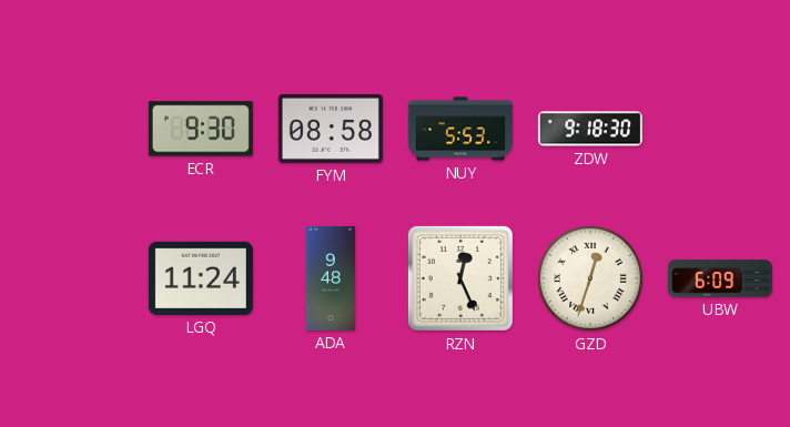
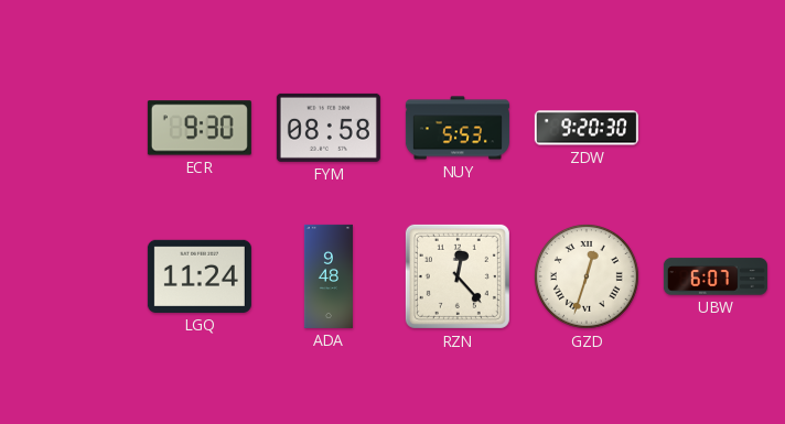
ZDW: 9:18 -> 9:20
RZN: 12:26 -> 12:23
UBW: 6:09 -> 6:07
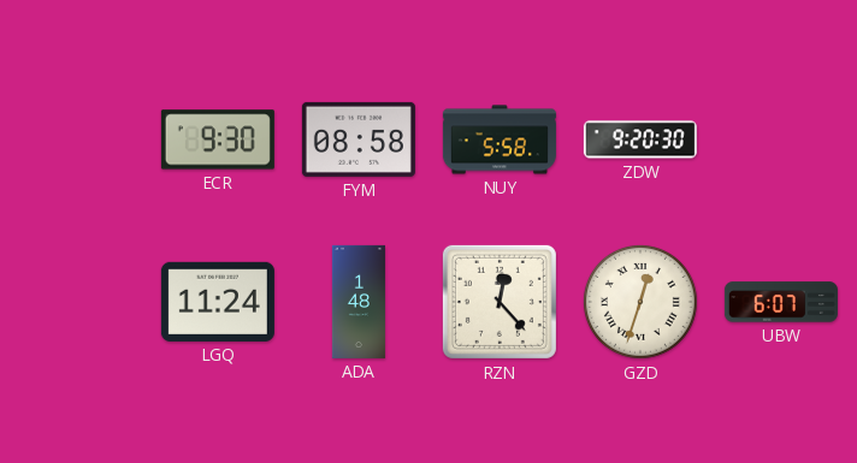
NUY: 5:53 -> 5:58
ADA: 9:48 -> 1:48
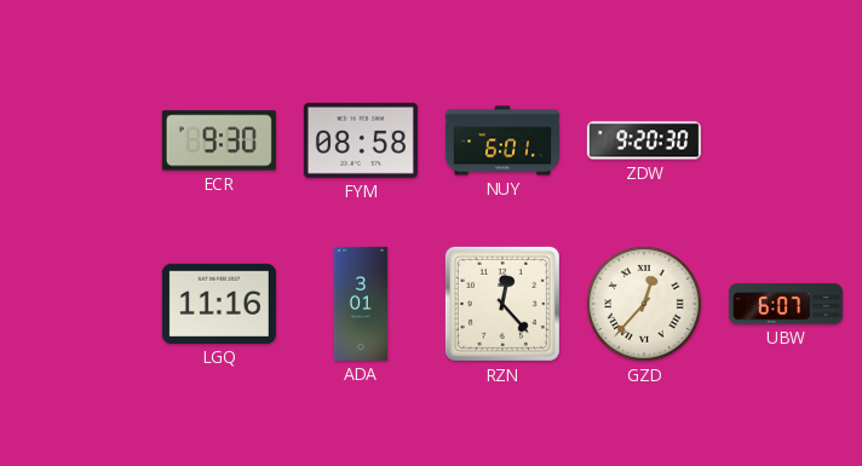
NUY: 5:58 -> 6:01
LGQ: 11:24 -> 11:16
ADA: 1:48 -> 3:01
GZD: 12:33 -> 12:37
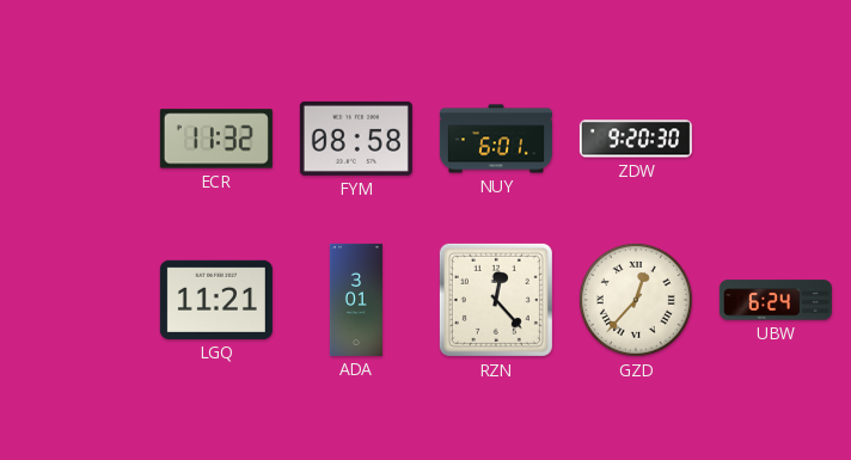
ECR: 9:30 -> 11:32
LGQ: 11:16 -> 11:21
UBW: 6:07 -> 6:24
